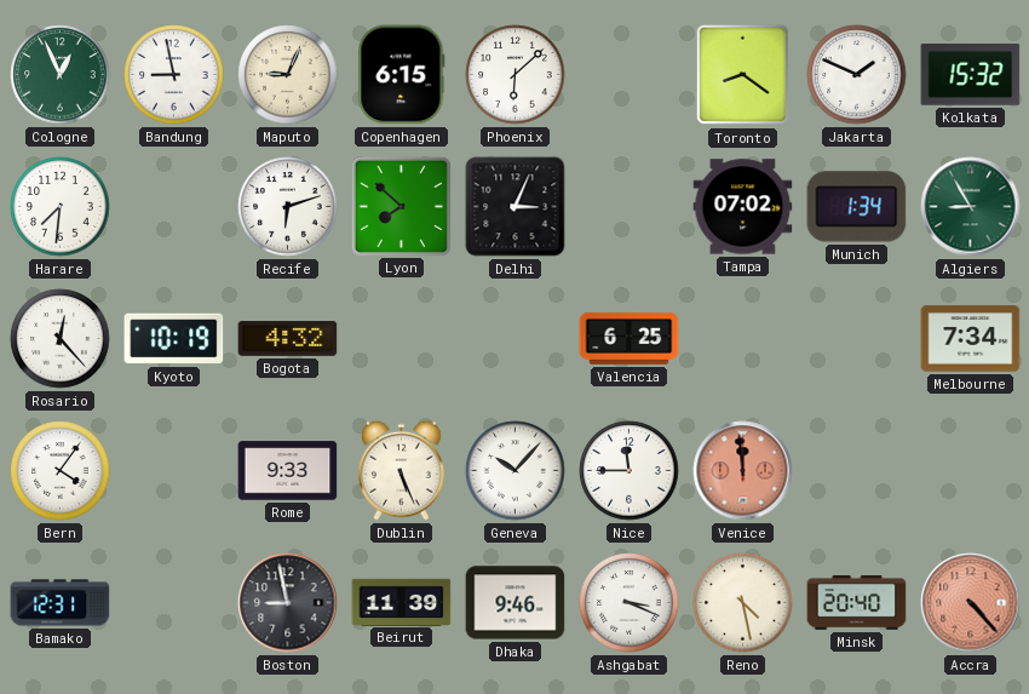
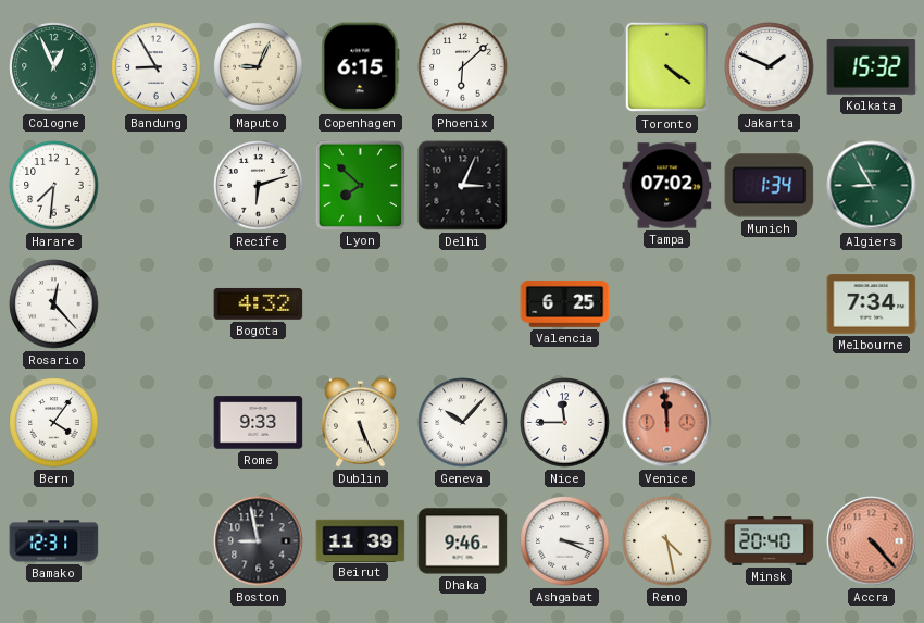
Bandung: 8:58 -> 8:55
Toronto: 8:21 -> 4:21
Kyoto: 10:19 -> none
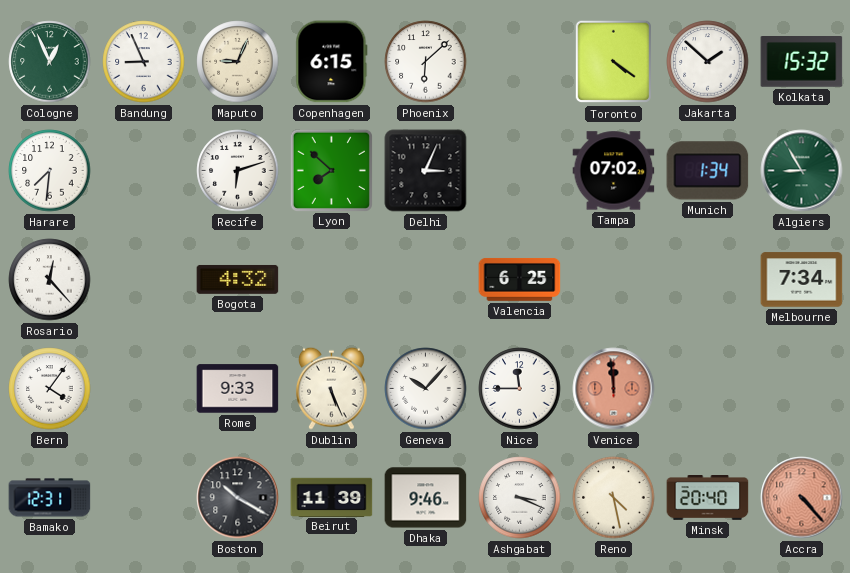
Bandung: 8:55 -> 8:56
Jakarta: 1:49 -> 1:52
Boston: 8:58 -> 10:20
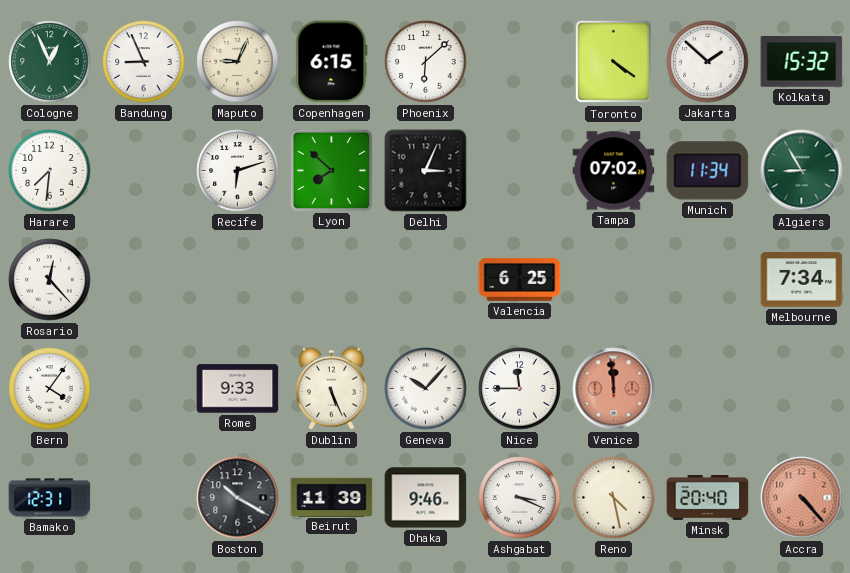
Munich: 1:34 -> 11:34
Bogota: 4:32 -> none
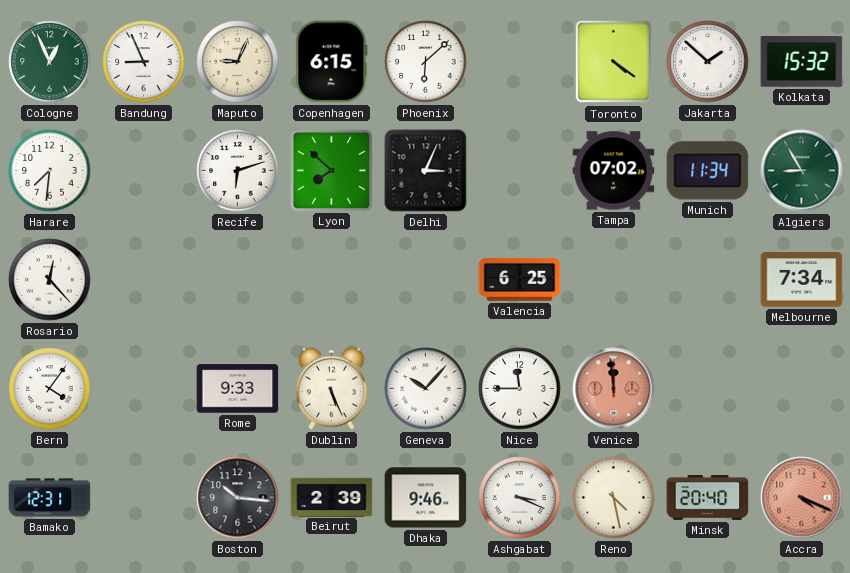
Boston: 10:20 -> 10:16
Beirut: 11:39 -> 2:39
Accra: 4:23 -> 4:19
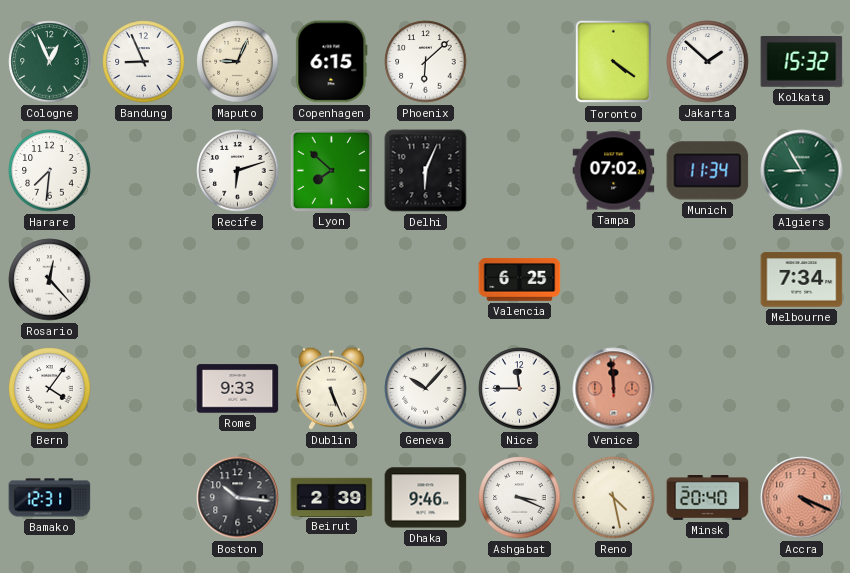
Delhi: 3:04 -> 6:04
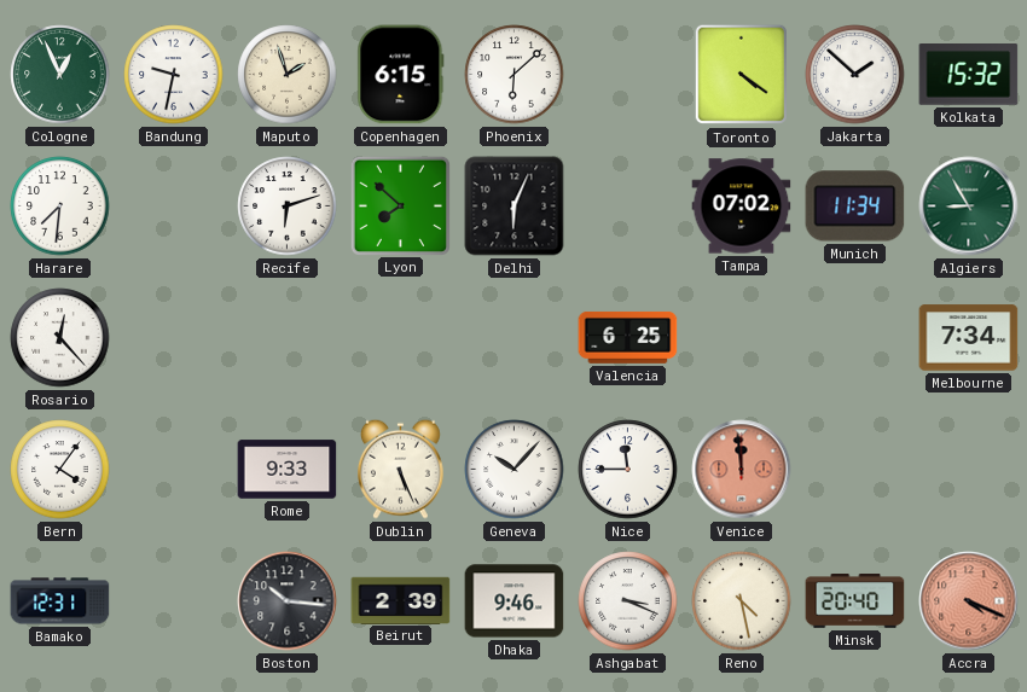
Bandung: 8:56 -> 9:32
Maputo: 9:04 -> 1:57
